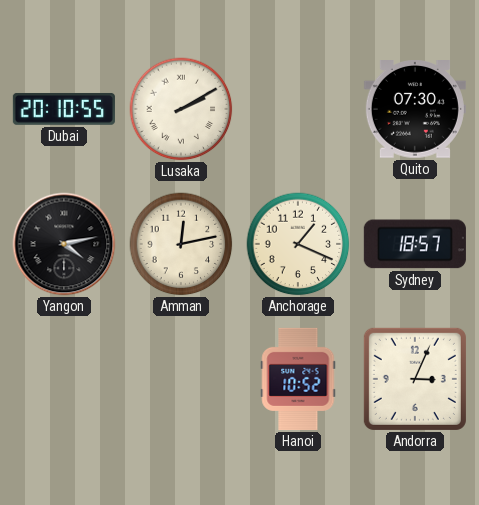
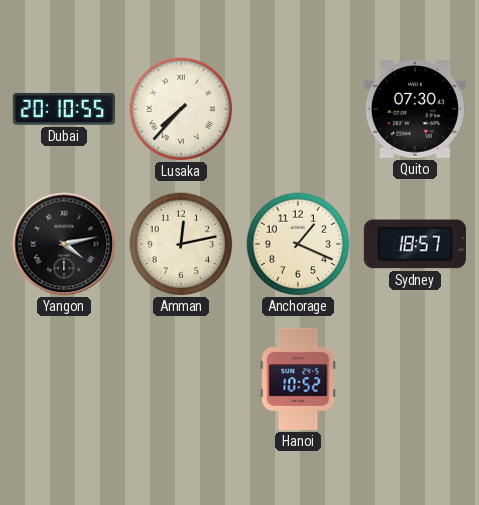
Lusaka: 2:10 -> 7:37
Andorra: 3:04 -> none
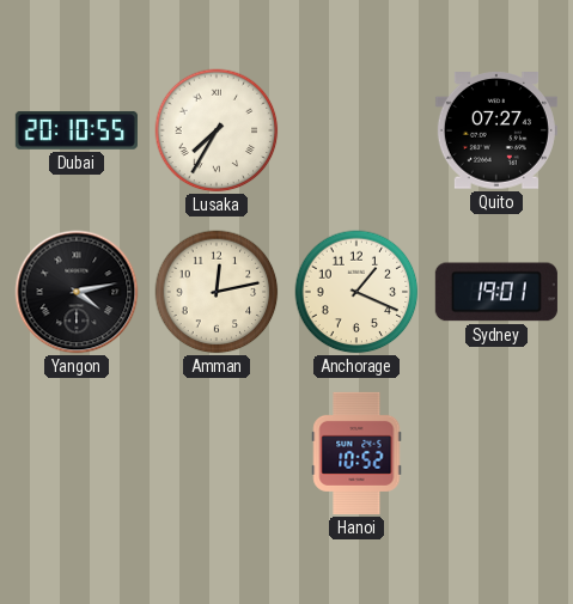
Lusaka: 7:37 -> 7:35
Quito: 07:30 -> 07:27
Sydney: 18:57 -> 19:01
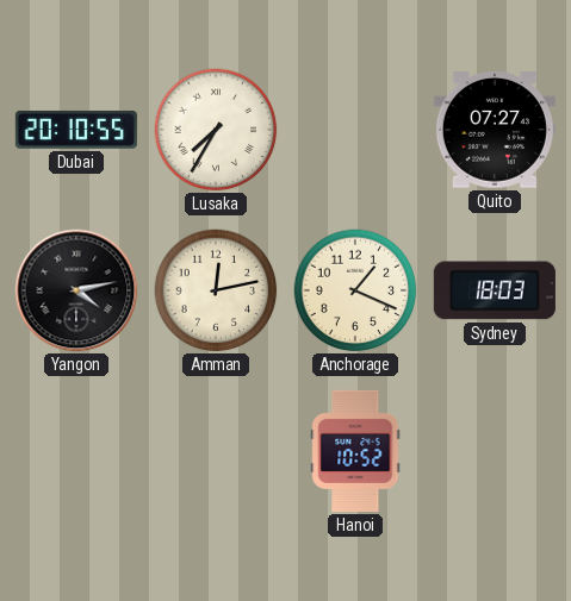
Sydney: 19:01 -> 18:03
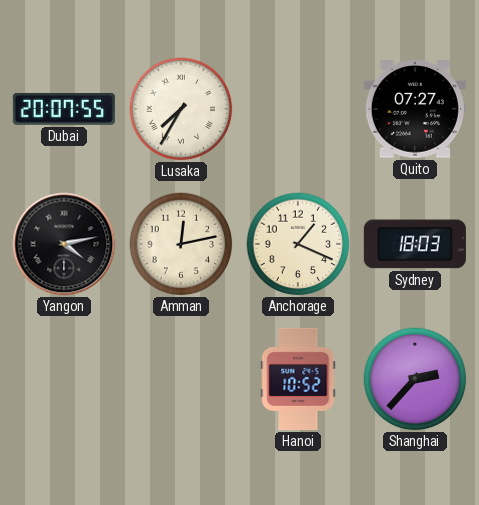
Dubai: 20:10 -> 20:07
Shanghai: none -> 2:37
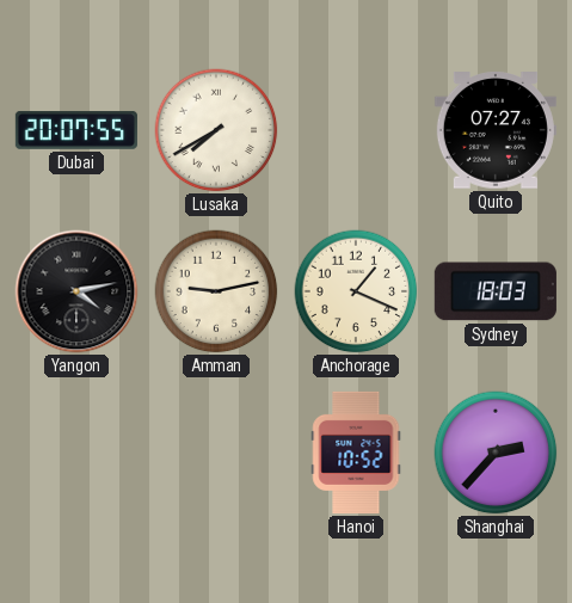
Lusaka: 7:35 -> 7:40
Amman: 12:13 -> 9:13
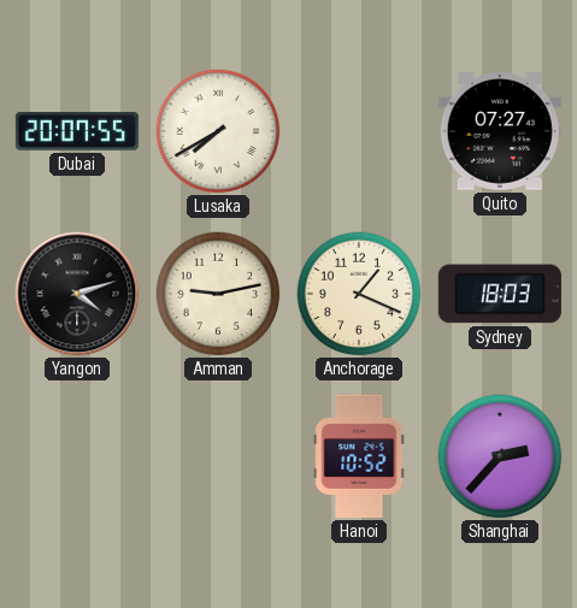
Yangon: 4:13 -> 4:12
